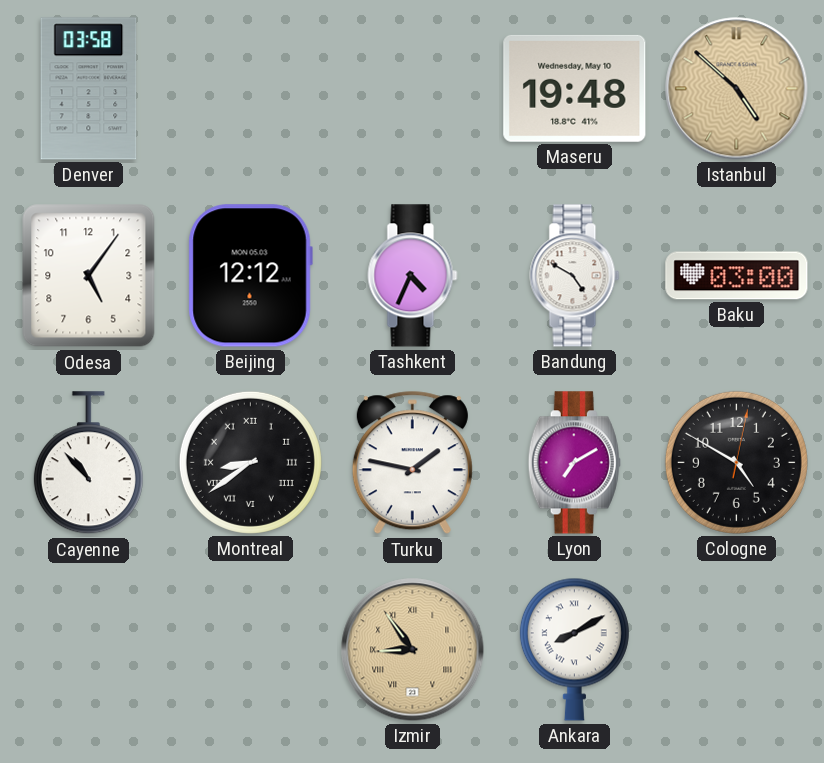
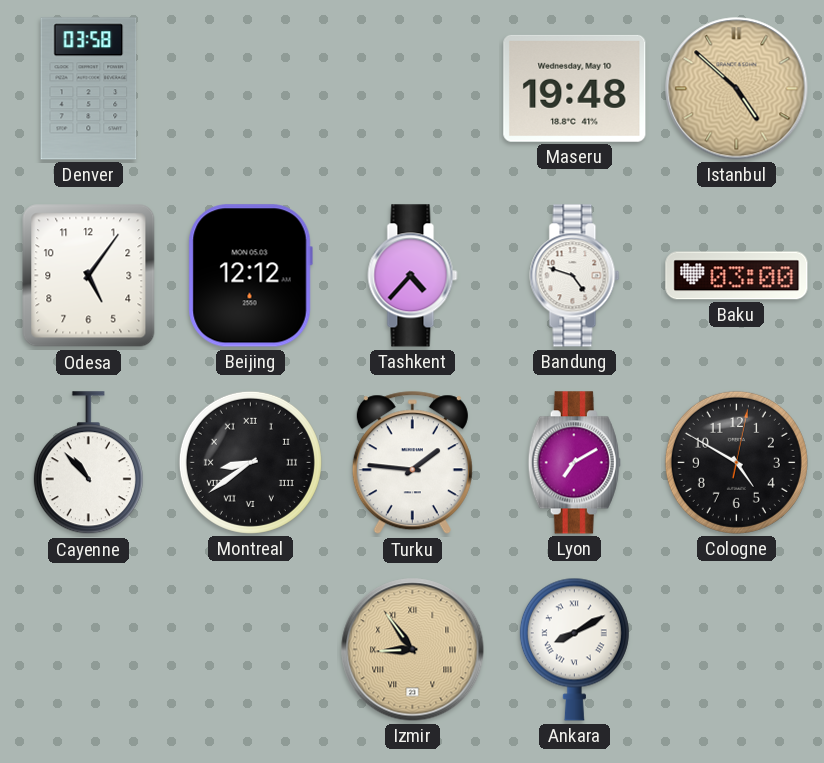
Tashkent: 4:34 -> 4:37
Bandung: 4:50 -> 4:48
Turku: 1:47 -> 1:46
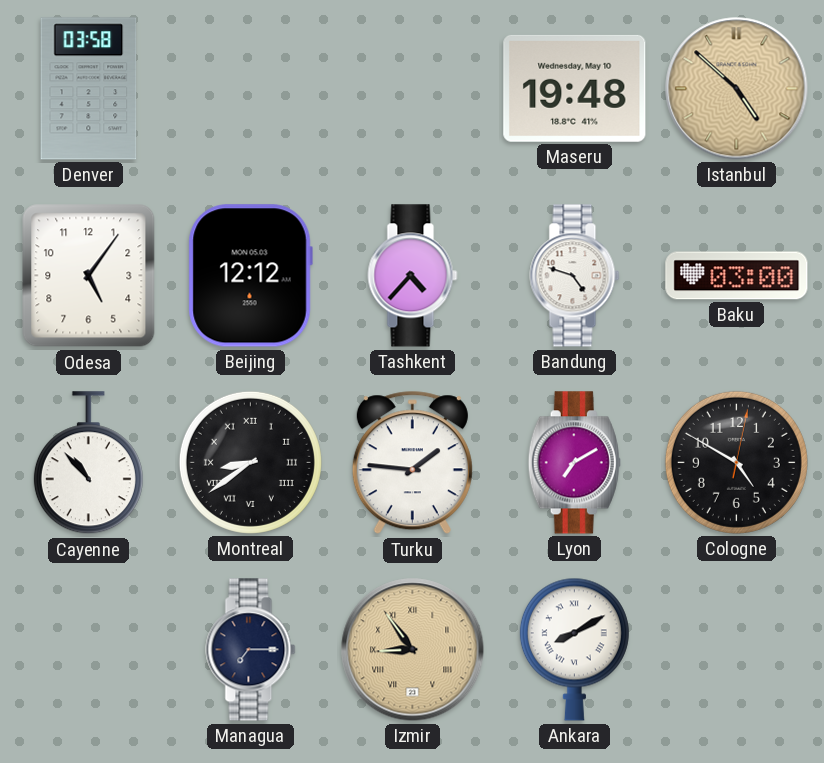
Managua: none -> 7:15
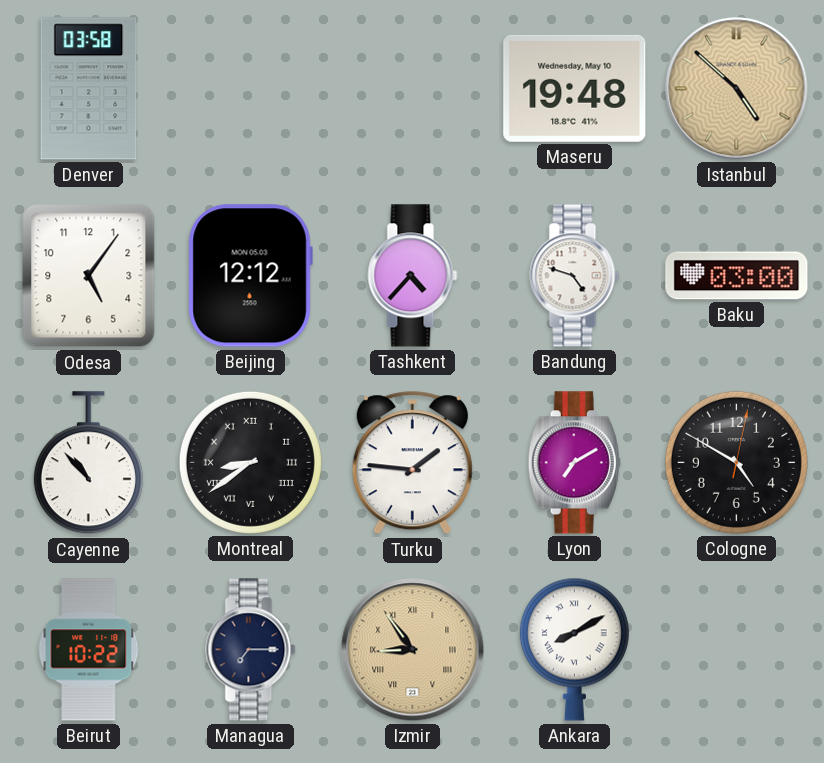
Beirut: none -> 10:22
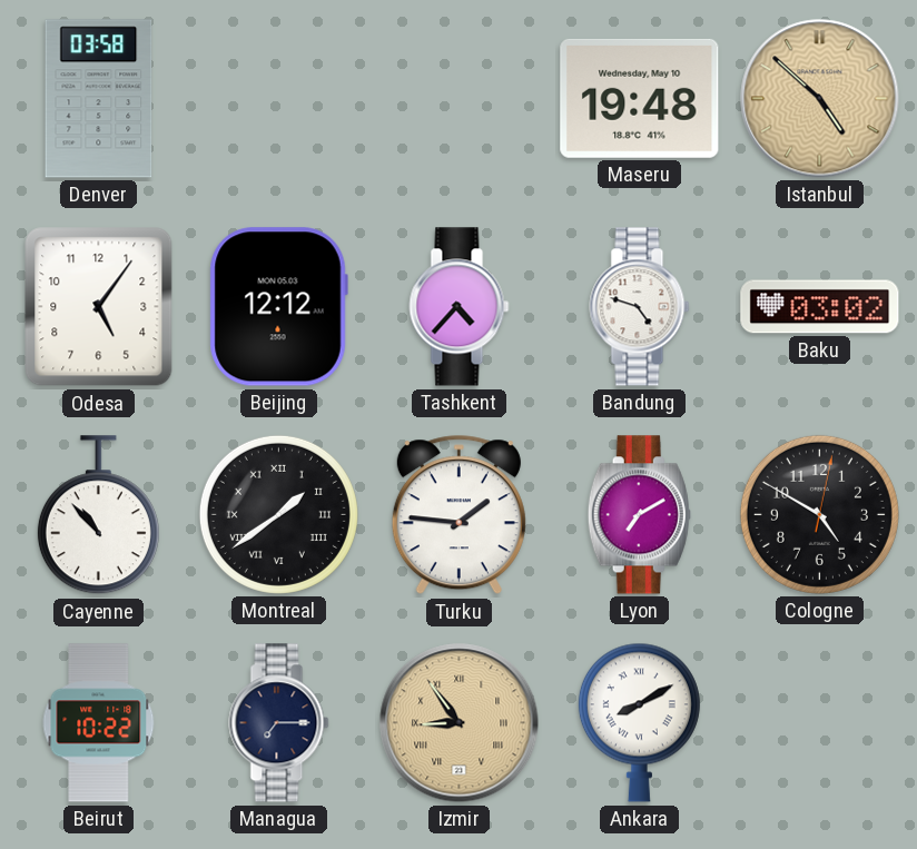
Baku: 03:00 -> 03:02
Montreal: 8:39 -> 1:39
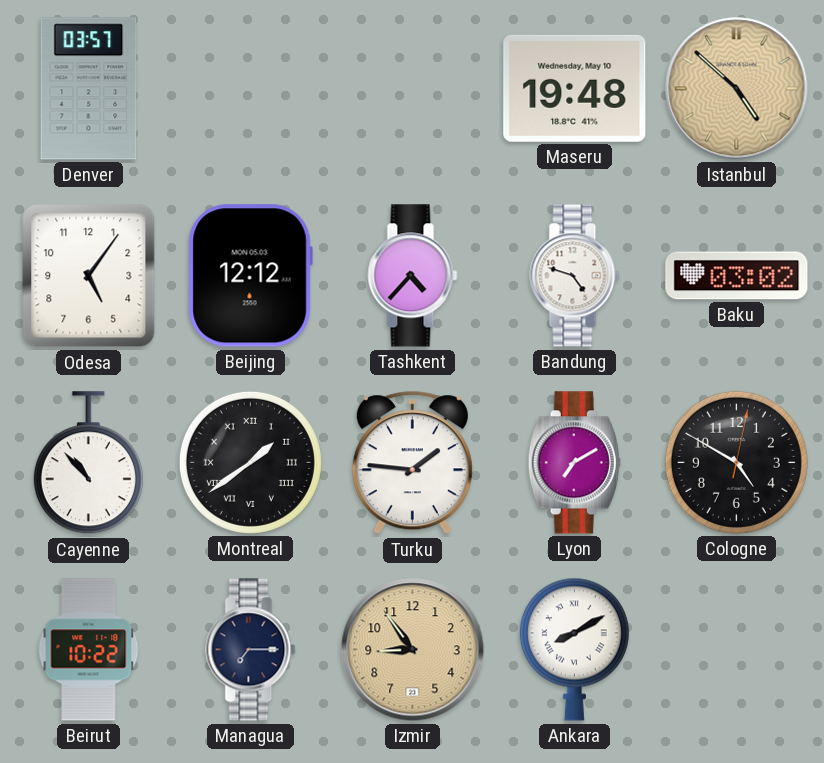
Denver: 03:58 -> 03:57
Izmir numerals: Roman -> Arabic
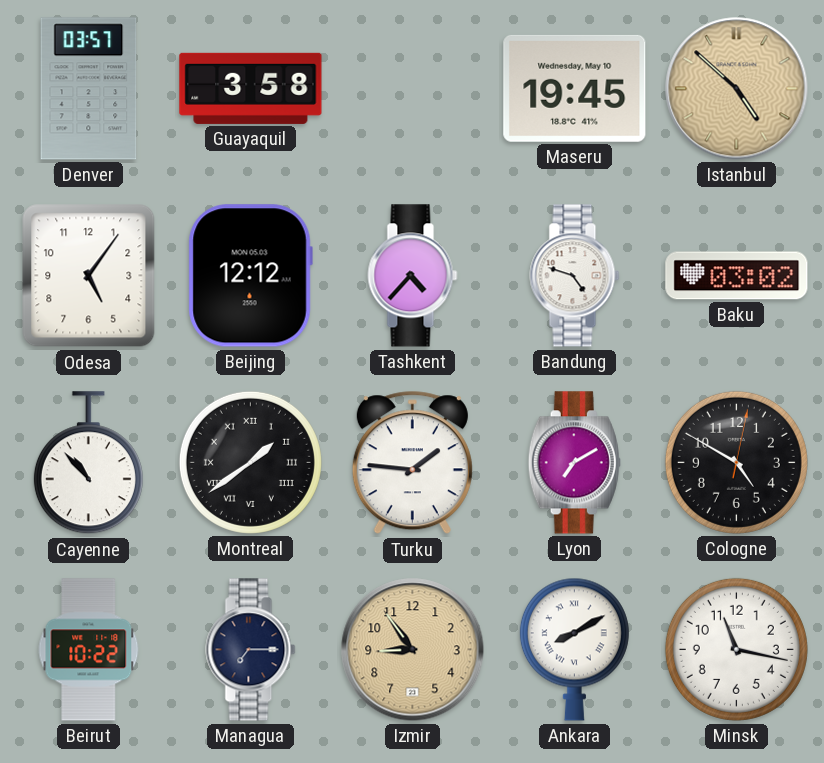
Guayaquil: none -> 3:58
Maseru: 19:48 -> 19:45
Minsk: none -> 11:17
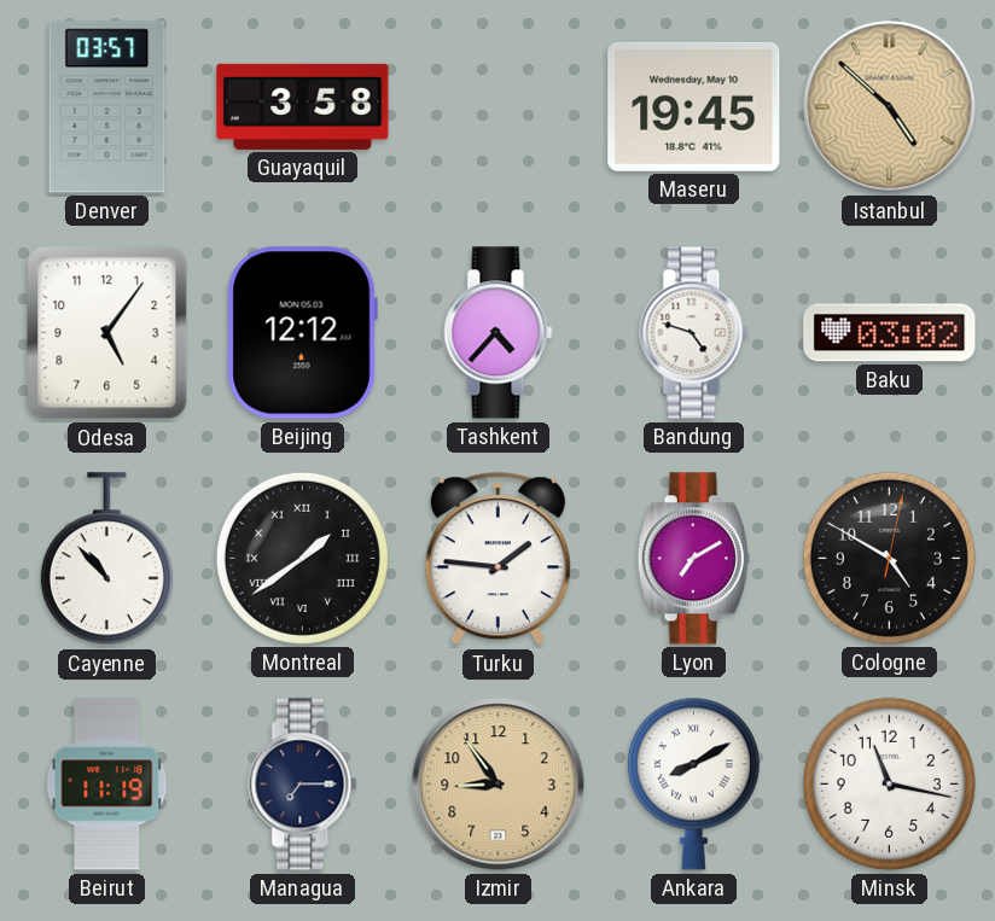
Beirut: 10:22 -> 11:19
